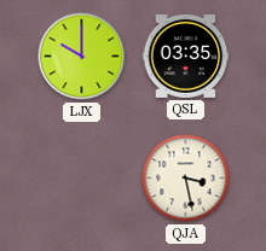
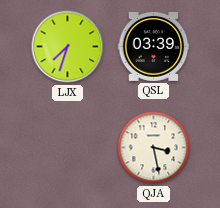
LJX: 10:00 -> 7:33
QSL: 03:35 -> 03:39
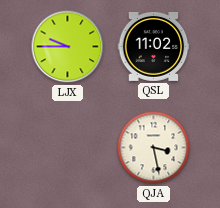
LJX: 7:33 -> 9:45
QSL: 03:39 -> 11:02
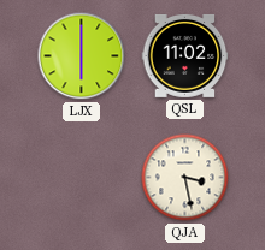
LJX: 9:45 -> 6:00
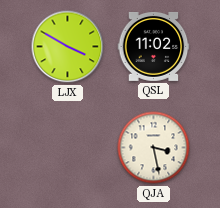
LJX: 6:00 -> 3:50
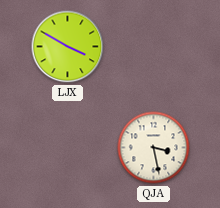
QSL: 11:02 -> none
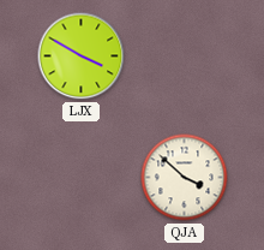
QJA: 3:28 -> 3:52
